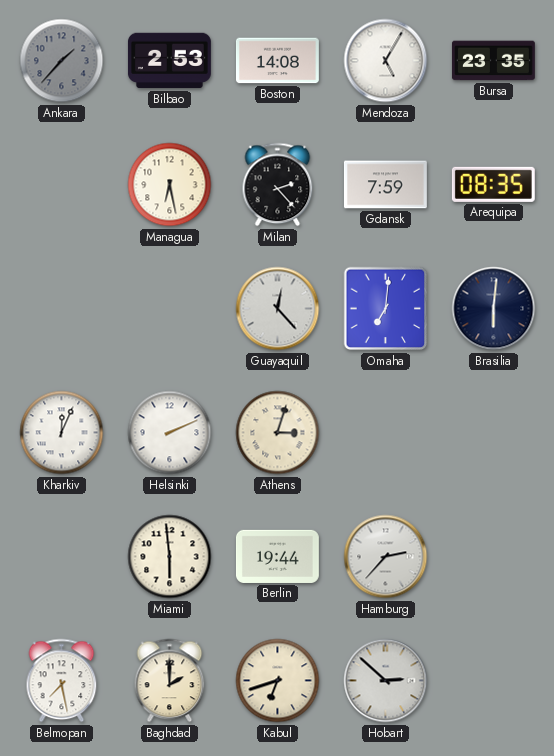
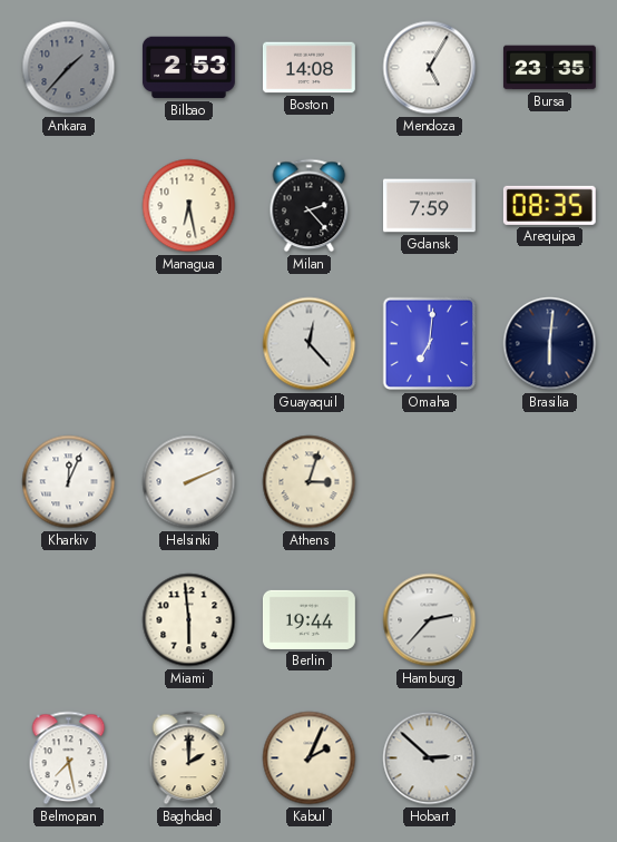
Kabul: 6:42 -> 2:04
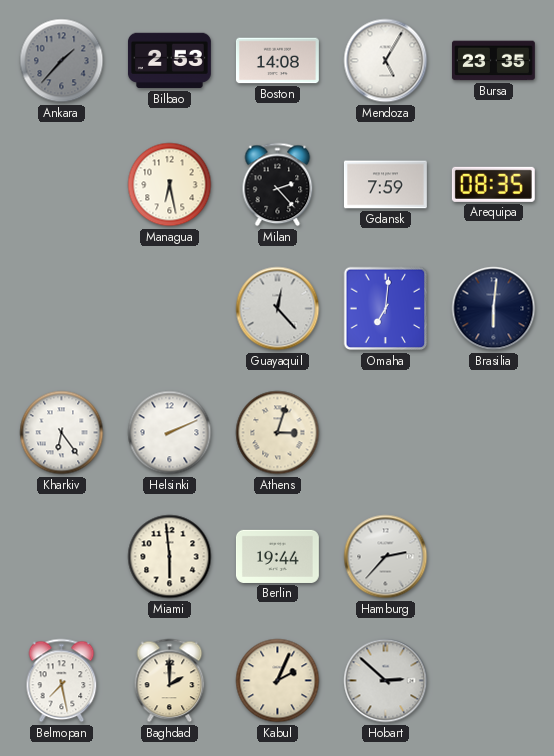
Kharkiv: 12:04 -> 6:24
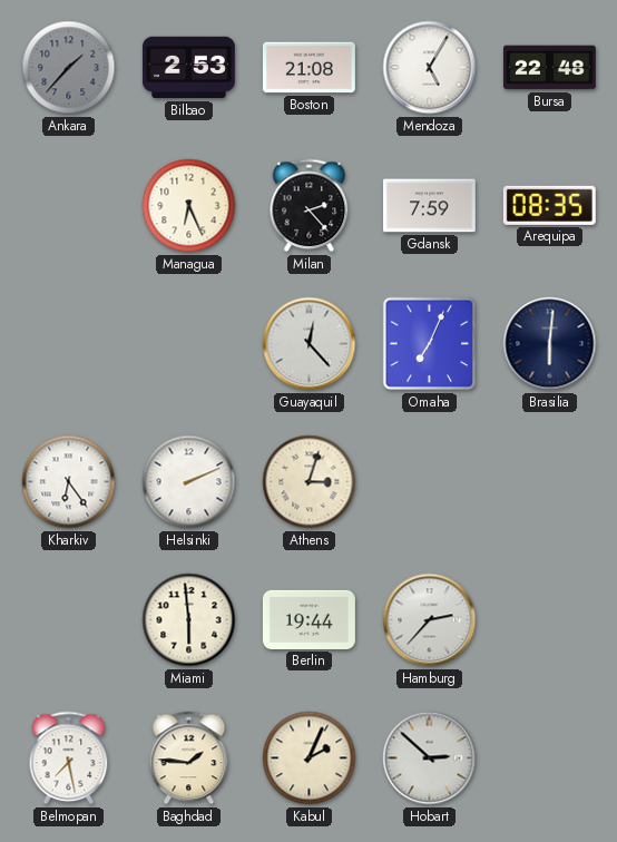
Boston: 14:08 -> 21:08
Bursa: 23:35 -> 22:48
Managua: 6:28 -> 6:26
Omaha: 7:01 -> 7:04
Baghdad: 2:00 -> 1:46
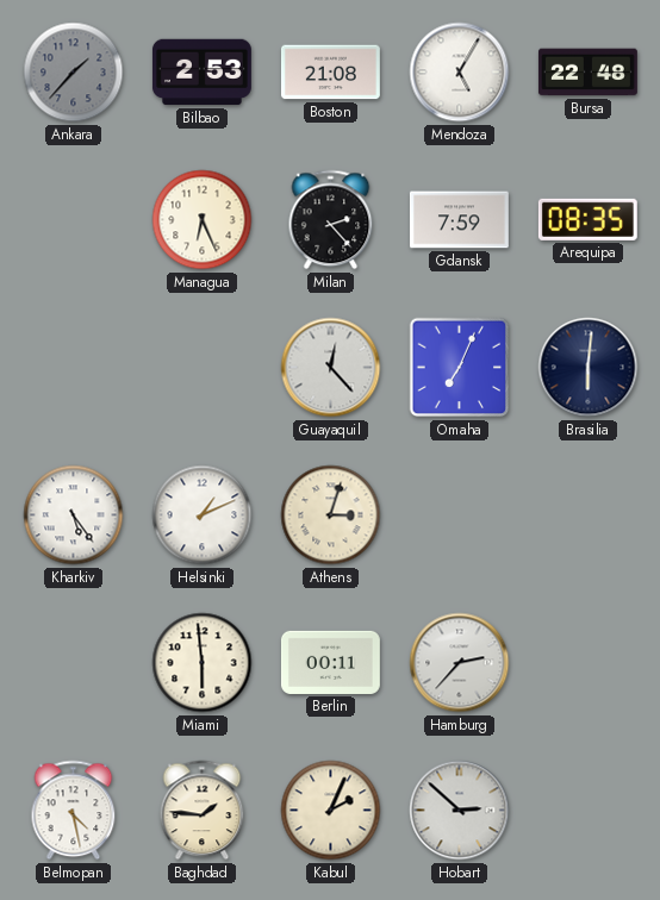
Kharkiv: 6:24 -> 5:24
Helsinki: 2:11 -> 1:11
Berlin: 19:44 -> 00:11
Belmopan: 7:28 -> 4:28
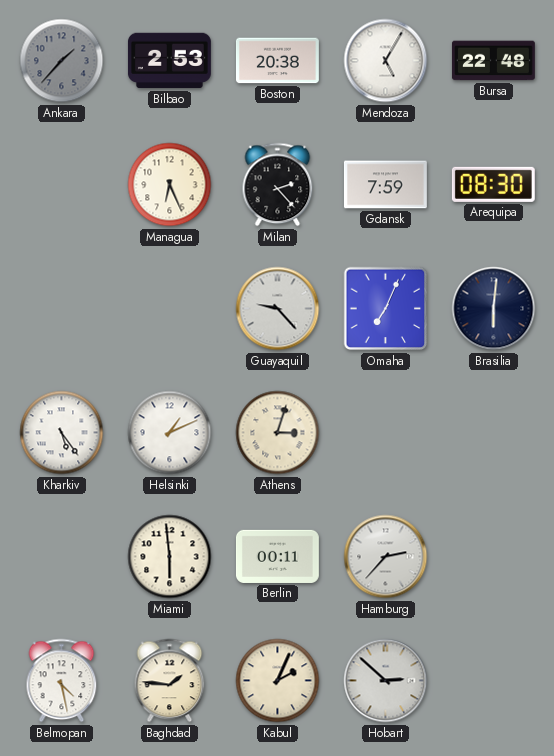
Boston: 21:08 -> 20:38
Arequipa: 08:35 -> 08:30
Guayaquil: 12:23 -> 9:23
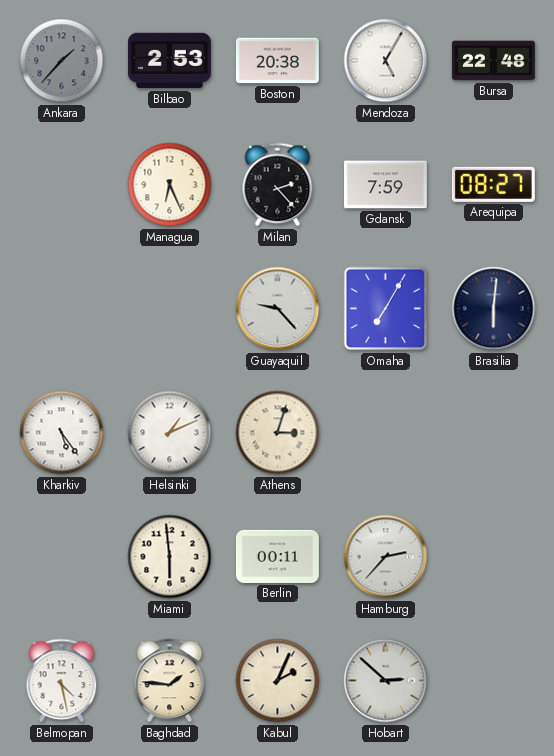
Arequipa: 08:30 -> 08:27
Omaha: 7:04 -> 7:05
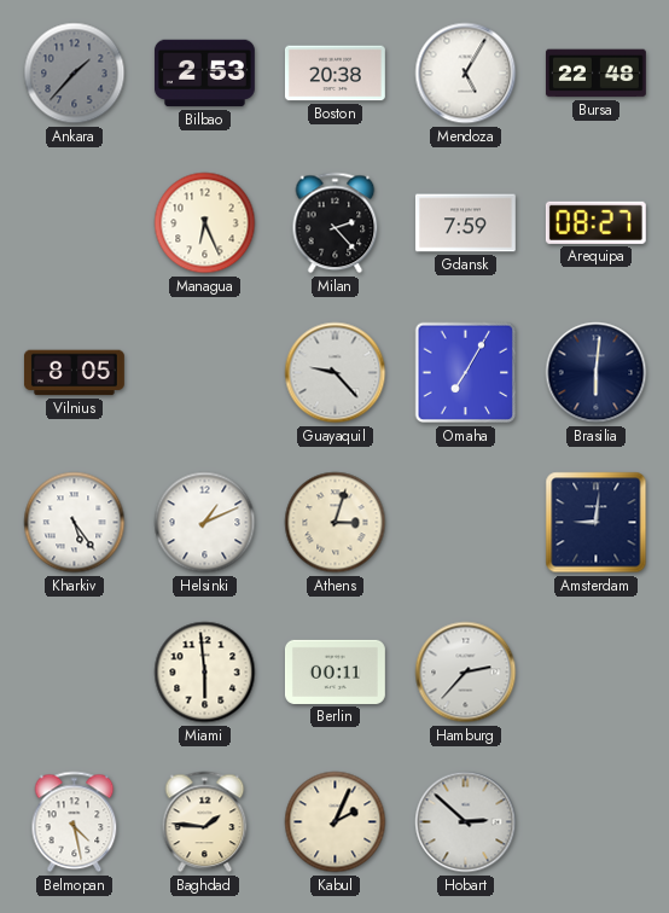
Vilnius: none -> 8:05
Amsterdam: none -> 9:01
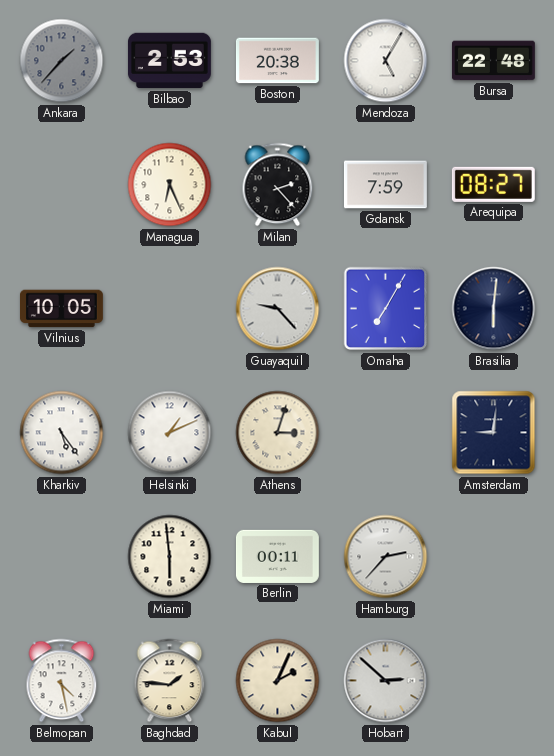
Vilnius: 8:05 -> 10:05
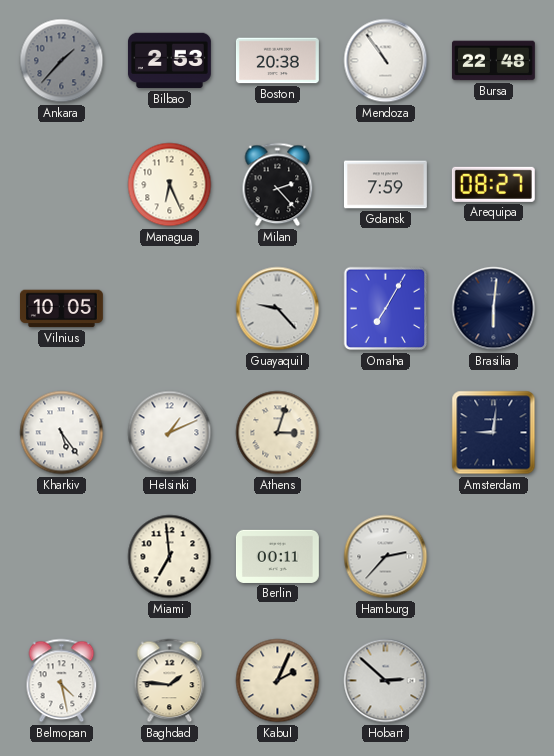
Mendoza: 5:05 -> 10:54
Miami: 5:59 -> 6:59
